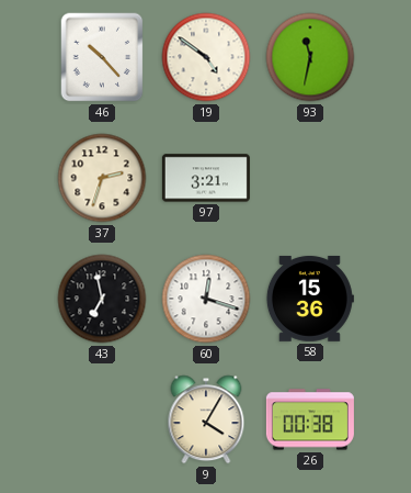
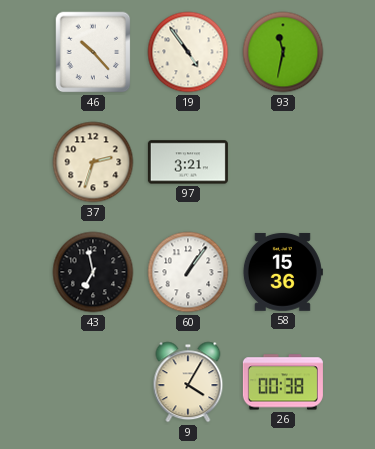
19: 4:51 -> 4:54
60: 12:18 -> 1:06
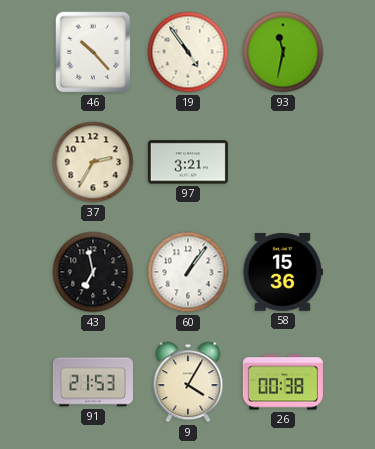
37: 2:33 -> 2:35
91: none -> 21:53
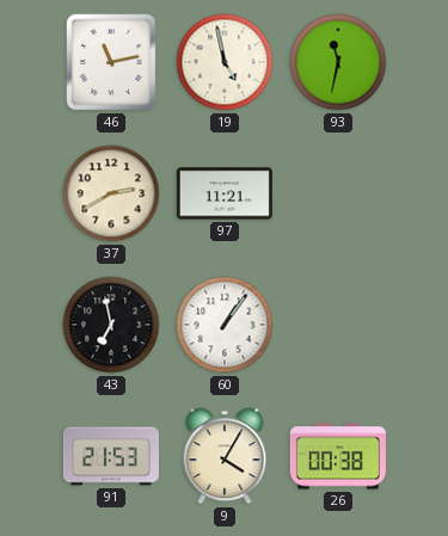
46: 10:23 -> 11:13
19: 4:54 -> 4:58
37: 2:35 -> 2:40
97: 3:21 -> 11:21
58: 15:36 -> none
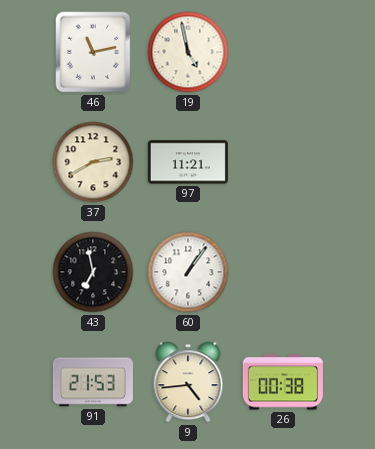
93: 11:32 -> none
9: 4:05 -> 4:44
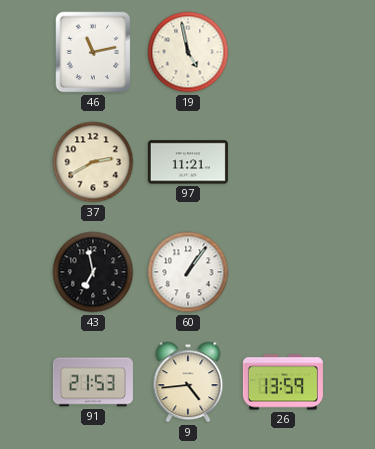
26: 00:38 -> 13:59
